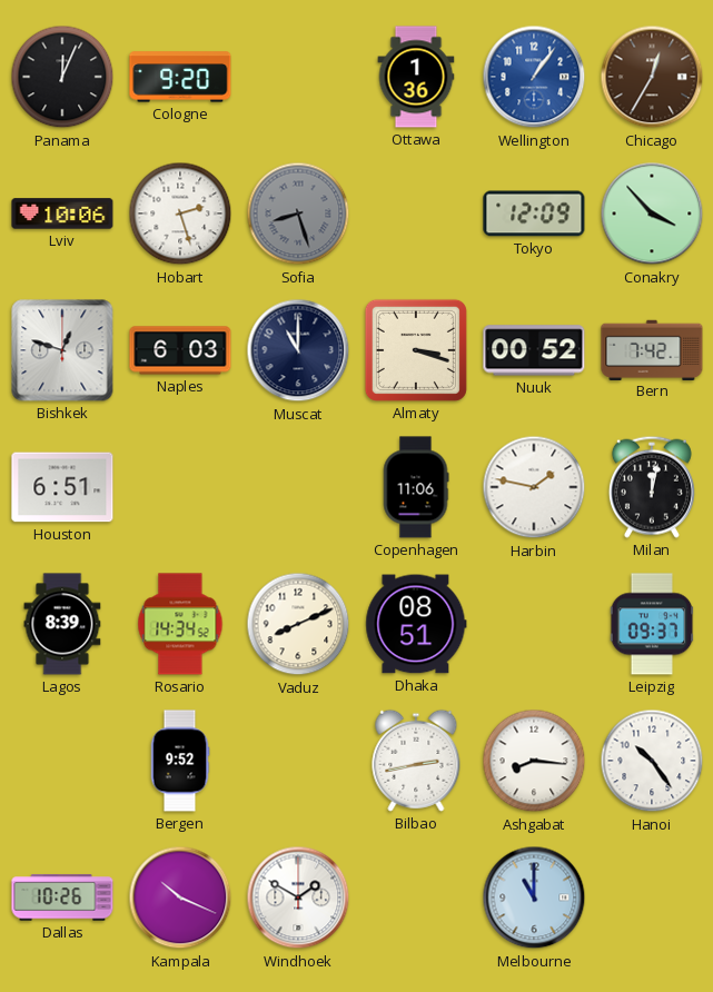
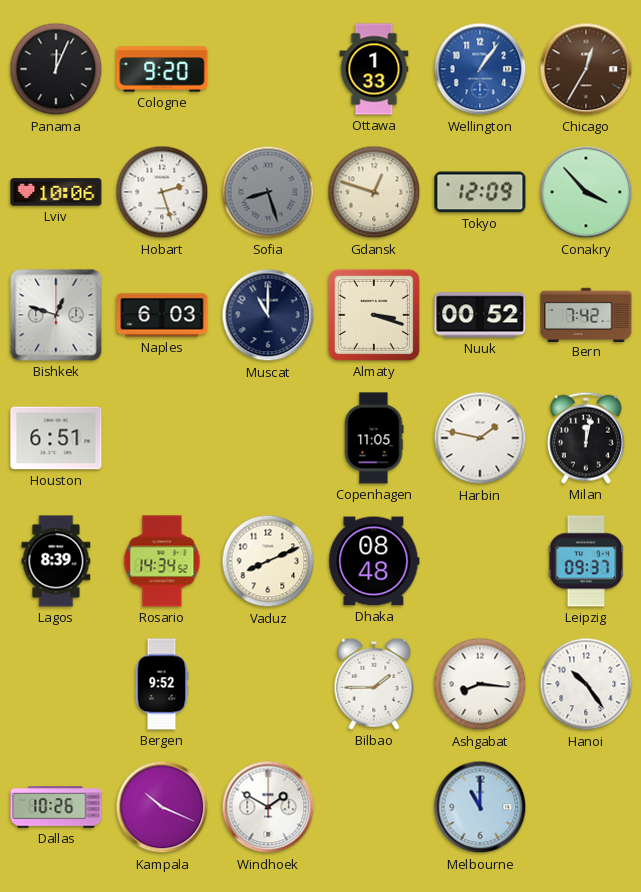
Ottawa: 1:36 -> 1:33
Gdansk: none -> 12:48
Copenhagen: 11:06 -> 11:05
Dhaka: 08:51 -> 08:48
Bilbao: 2:43 -> 1:45
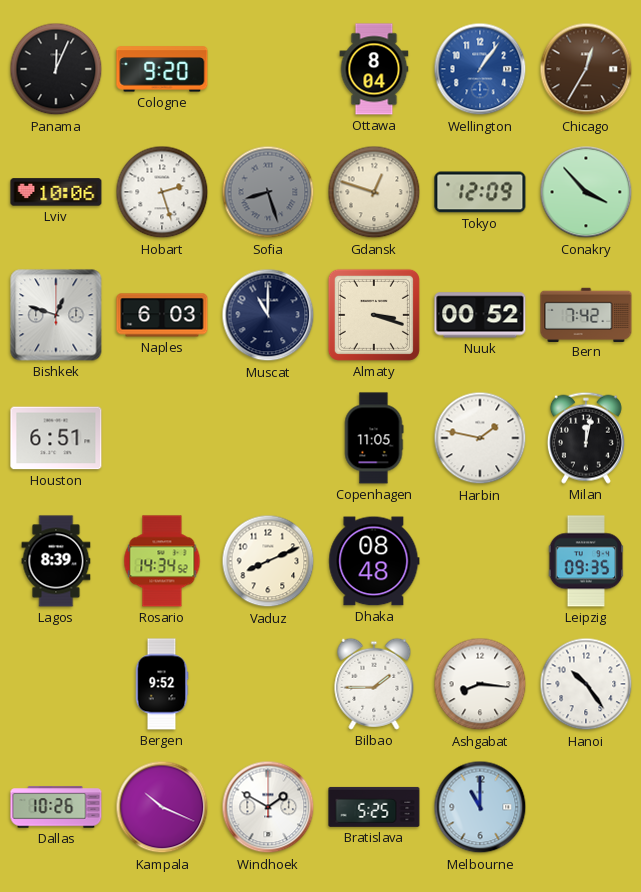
Ottawa: 1:33 -> 8:04
Leipzig: 09:37 -> 09:35
Bratislava: none -> 5:25
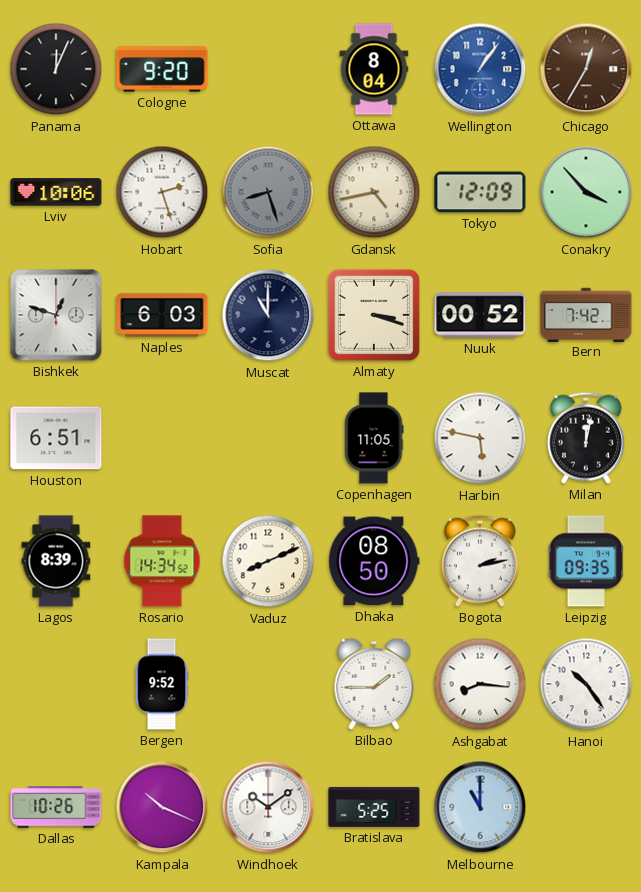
Gdansk: 12:48 -> 4:43
Harbin: 1:47 -> 5:47
Dhaka: 08:48 -> 08:50
Bogota: none -> 2:13
Windhoek: 1:50 -> 10:09
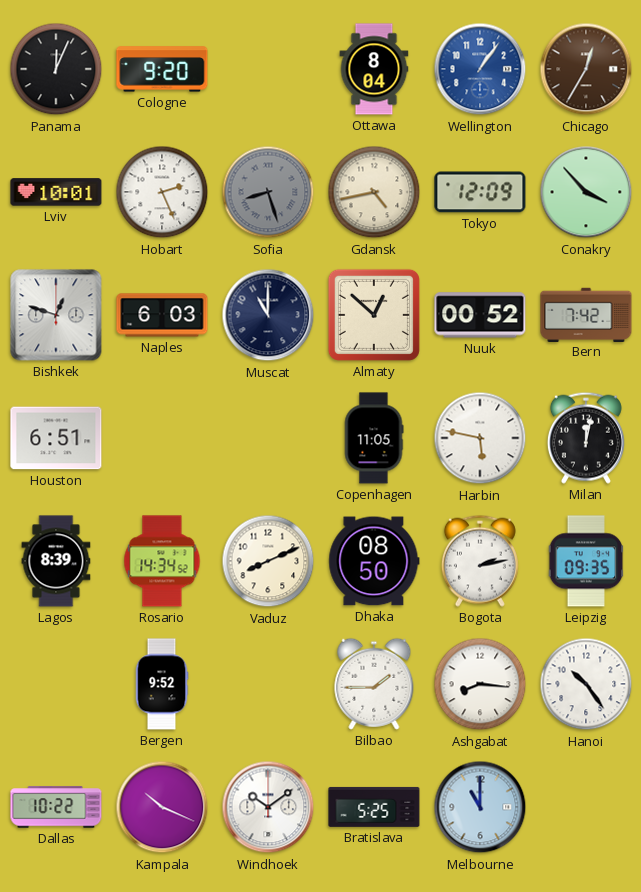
Lviv: 10:06 -> 10:01
Hobart: 2:27 -> 2:26
Almaty: 3:18 -> 12:52
Dallas: 10:26 -> 10:22
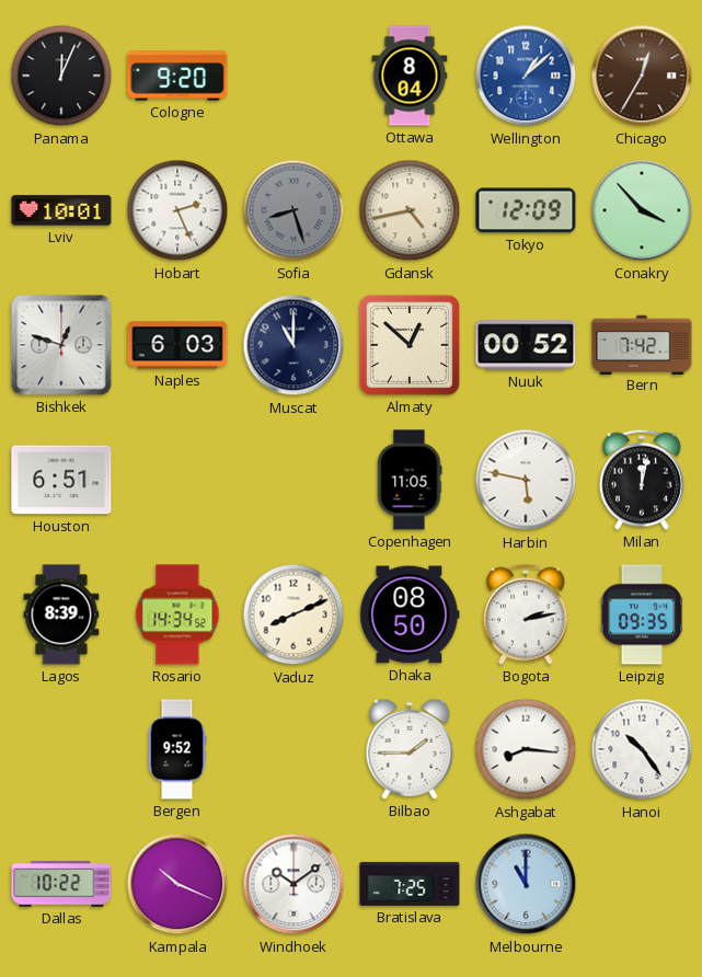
Wellington: 1:06 -> 1:08
Bratislava: 5:25 -> 7:25
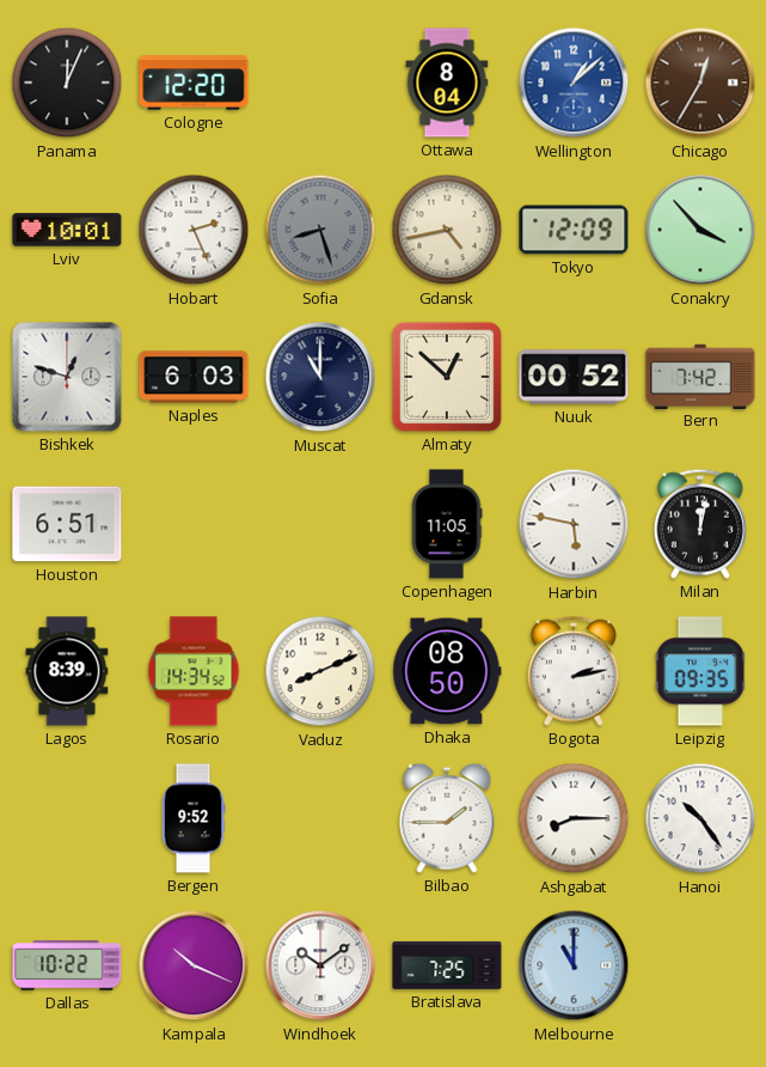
Cologne: 9:20 -> 12:20
Ashgabat: 8:16 -> 8:15
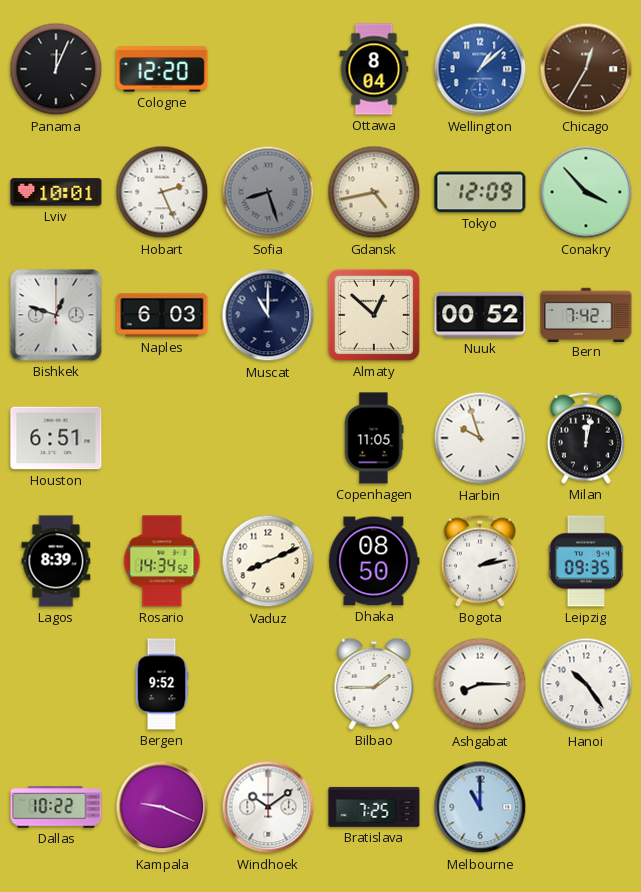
Harbin: 5:47 -> 9:57
Kampala: 10:19 -> 9:19
